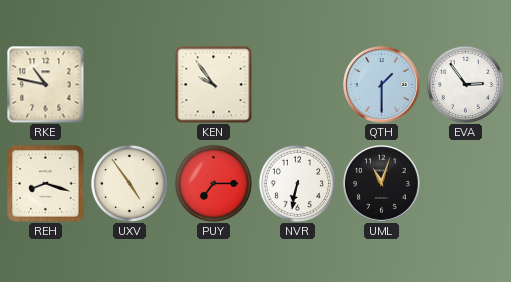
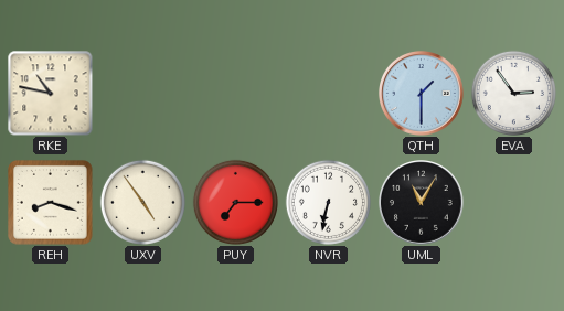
KEN: 9:54 -> none
UML: 11:03 -> 11:05
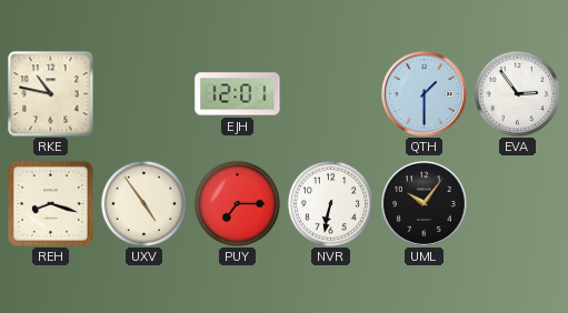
EJH: none -> 12:01
UML: 11:05 -> 10:06
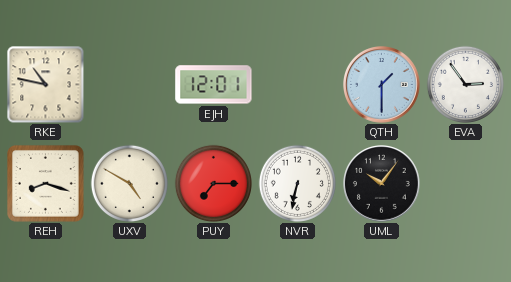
UXV: 4:54 -> 4:50
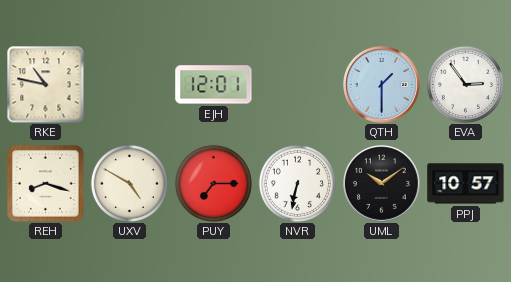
UML: 10:06 -> 10:09
PPJ: none -> 10:57
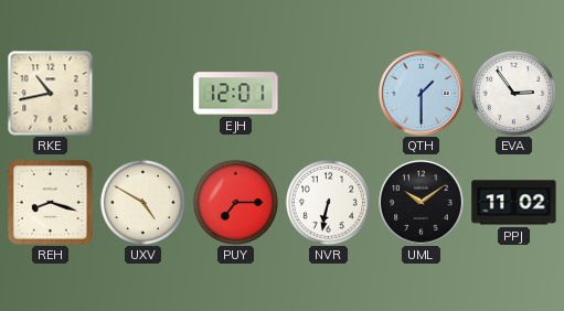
RKE: 10:47 -> 10:43
PPJ: 10:57 -> 11:02
